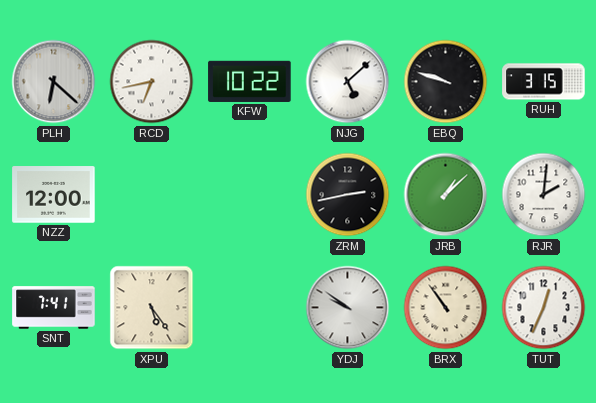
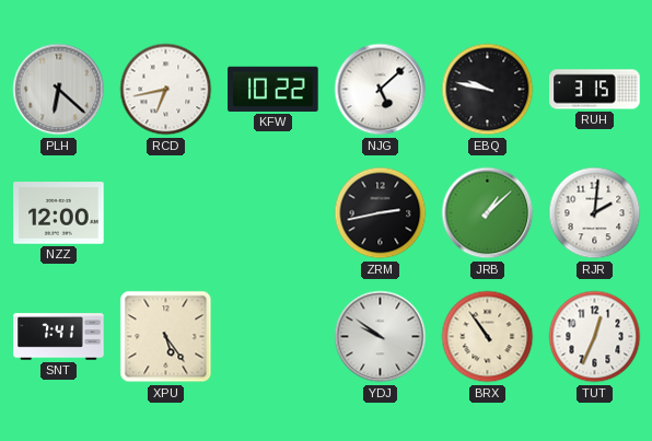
EBQ: 9:48 -> 9:47
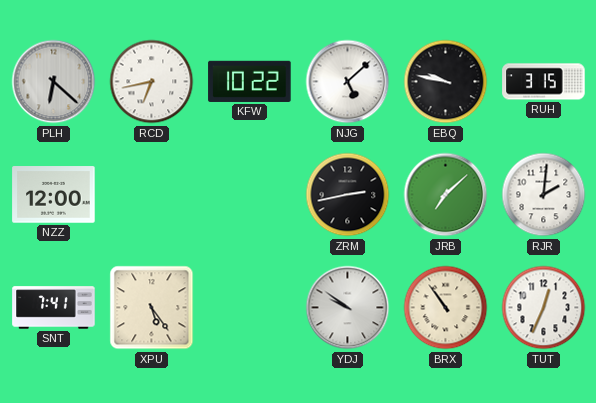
JRB: 1:08 -> 7:08
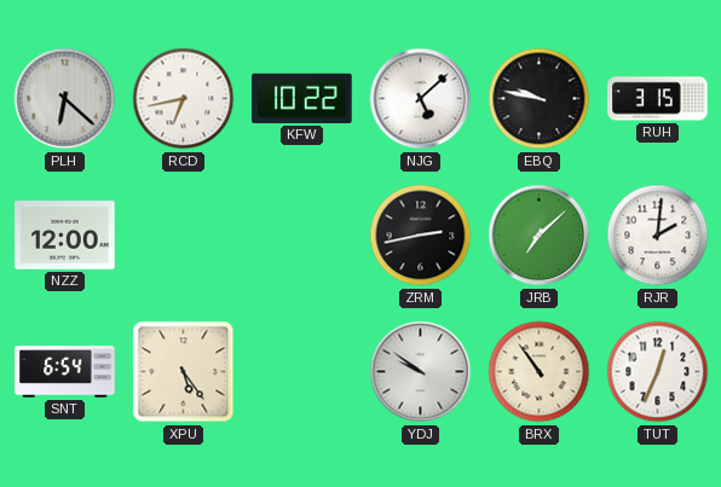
SNT: 7:41 -> 6:54
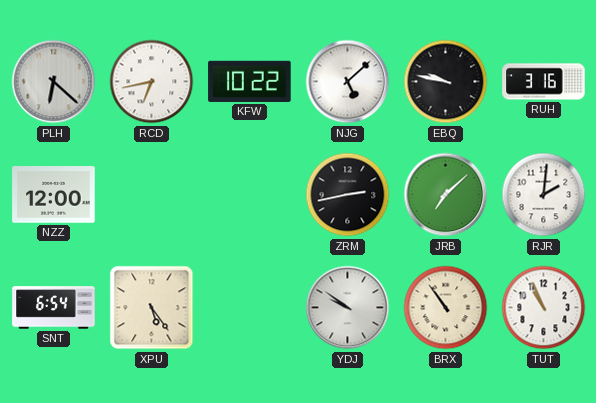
RUH: 3:15 -> 3:16
TUT: 12:34 -> 10:56
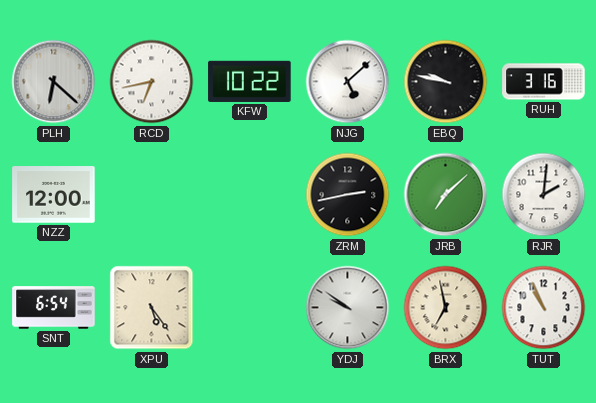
BRX: 10:54 -> 6:58
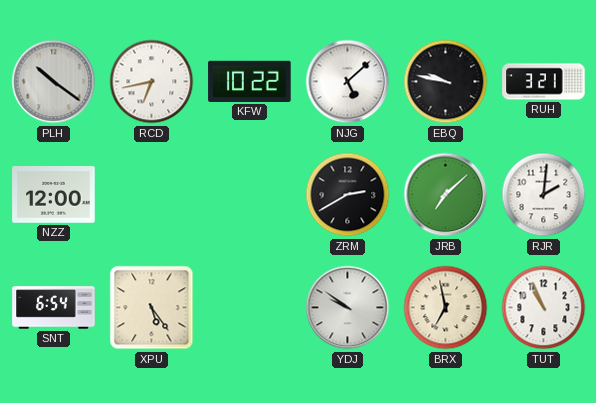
PLH: 6:22 -> 10:21
RUH: 3:16 -> 3:21
ZRM: 2:43 -> 2:40
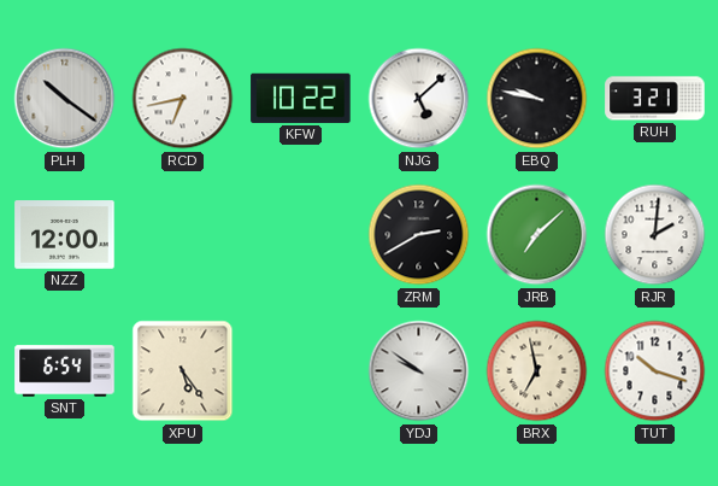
TUT: 10:56 -> 10:18
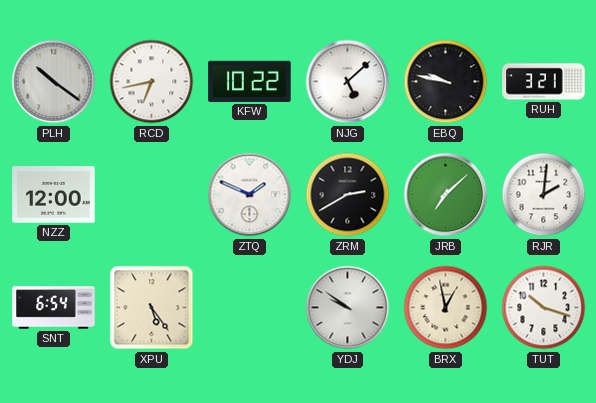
ZTQ: none -> 1:49
BRX: 6:58 -> 12:58
